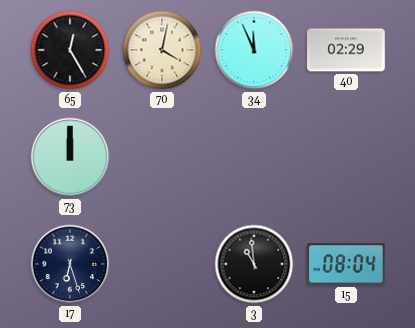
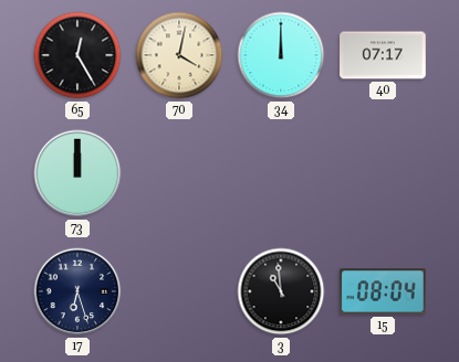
34: 11:56 -> 12:00
40: 02:29 -> 07:17
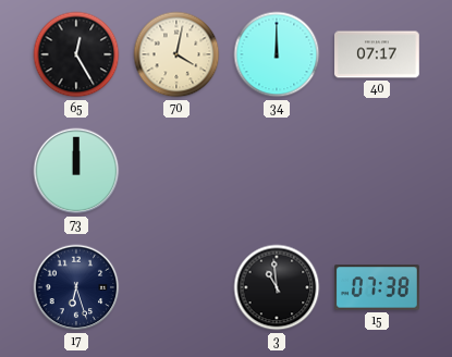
15: 08:04 -> 07:38
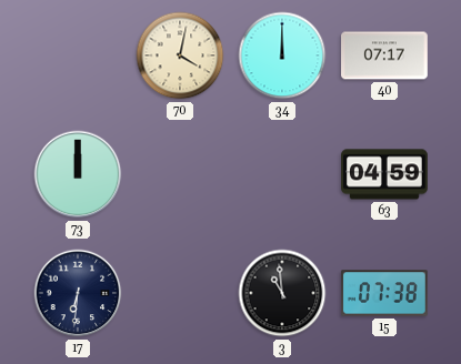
65: 12:25 -> none
63: none -> 04:59
17: 6:27 -> 6:31
